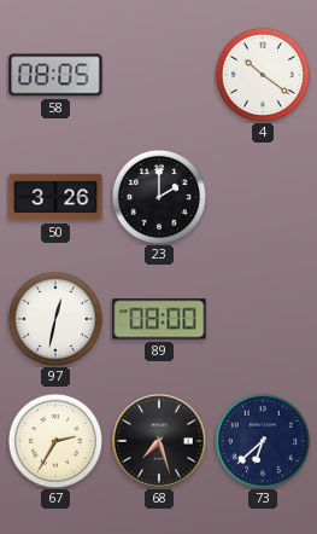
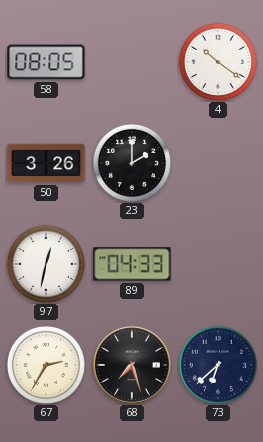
89: 08:00 -> 04:33
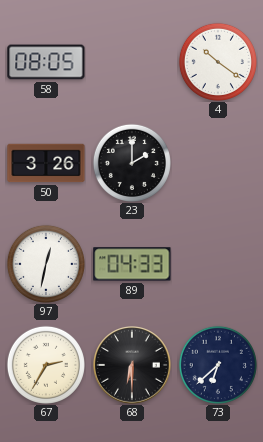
68: 7:27 -> 6:30
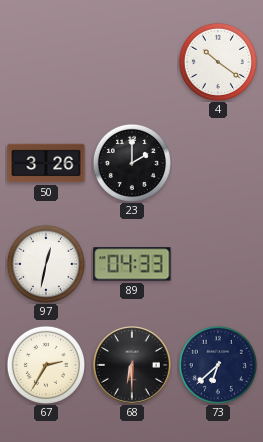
58: 08:05 -> none
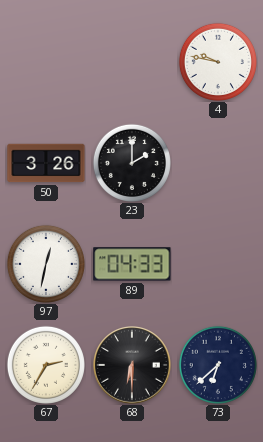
4: 10:21 -> 9:47
